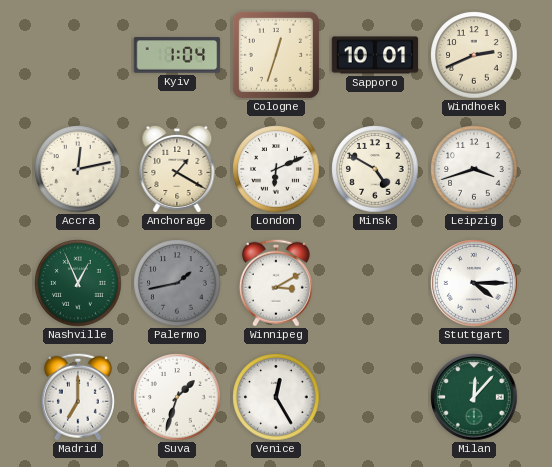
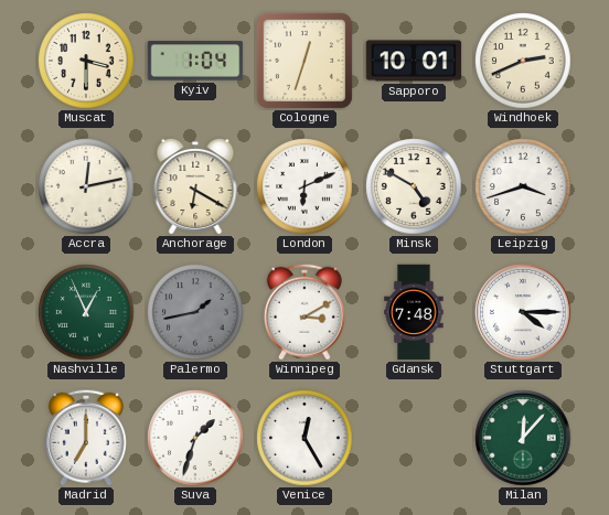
Muscat: none -> 3:30
Anchorage: 1:20 -> 6:20
Gdansk: none -> 7:48
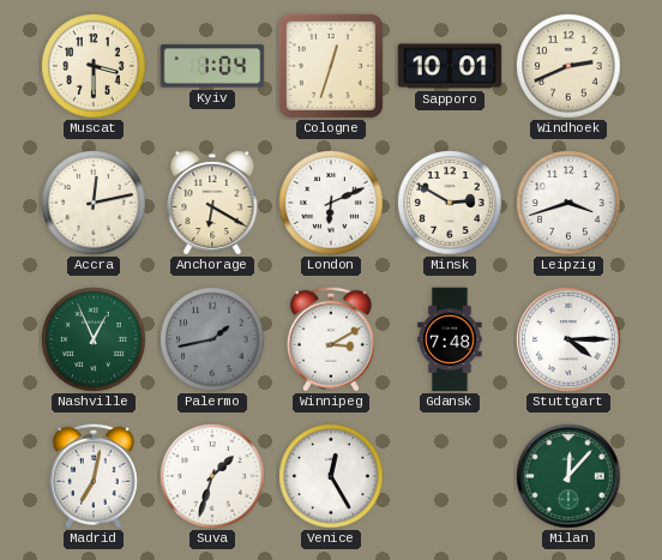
Minsk: 4:50 -> 2:50
Madrid: 7:00 -> 7:02
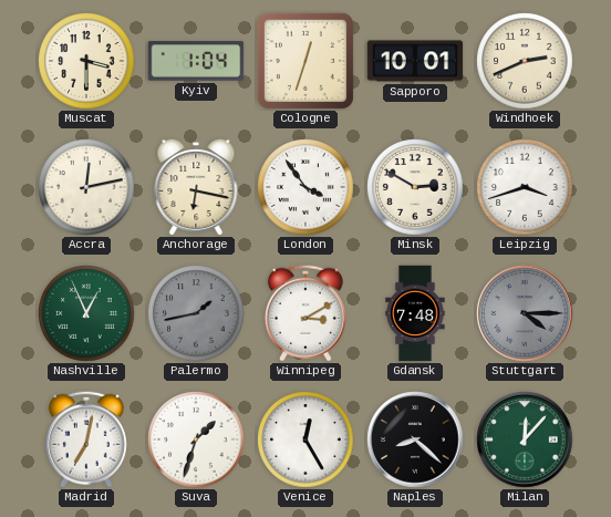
Anchorage: 6:20 -> 6:17
London: 6:11 -> 3:54
Stuttgart dial: white -> grey
Naples: none -> 8:22
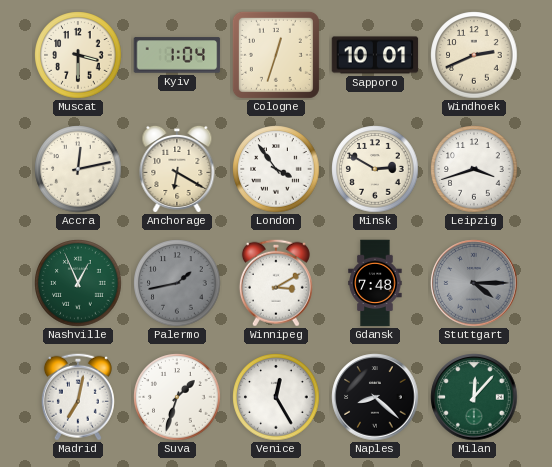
Anchorage: 6:17 -> 6:20
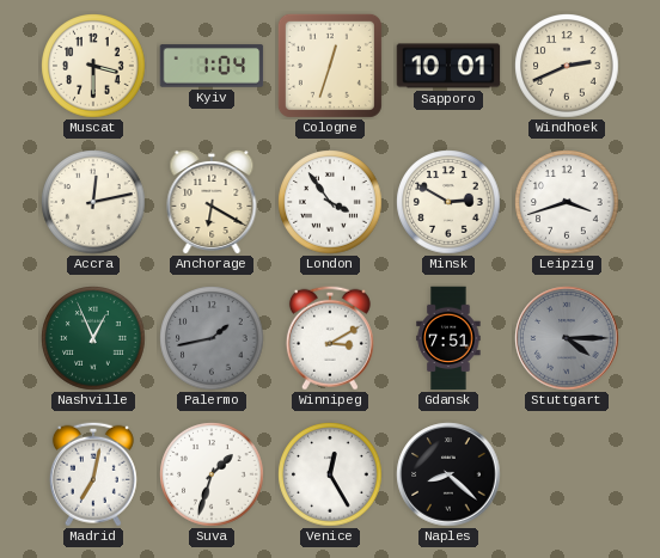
Gdansk: 7:48 -> 7:51
Milan: 12:07 -> none
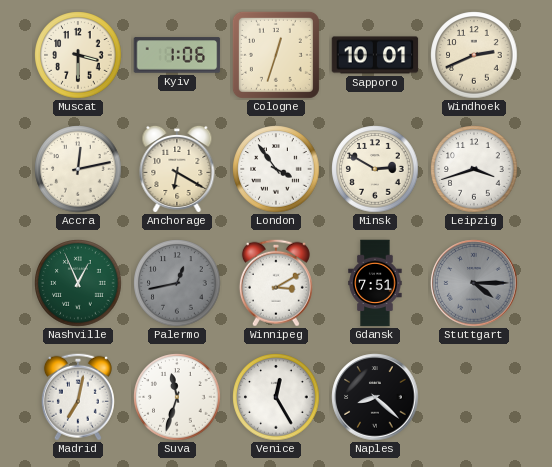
Kyiv: 1:04 -> 1:06
Palermo: 1:43 -> 12:43
Suva: 1:33 -> 11:33
